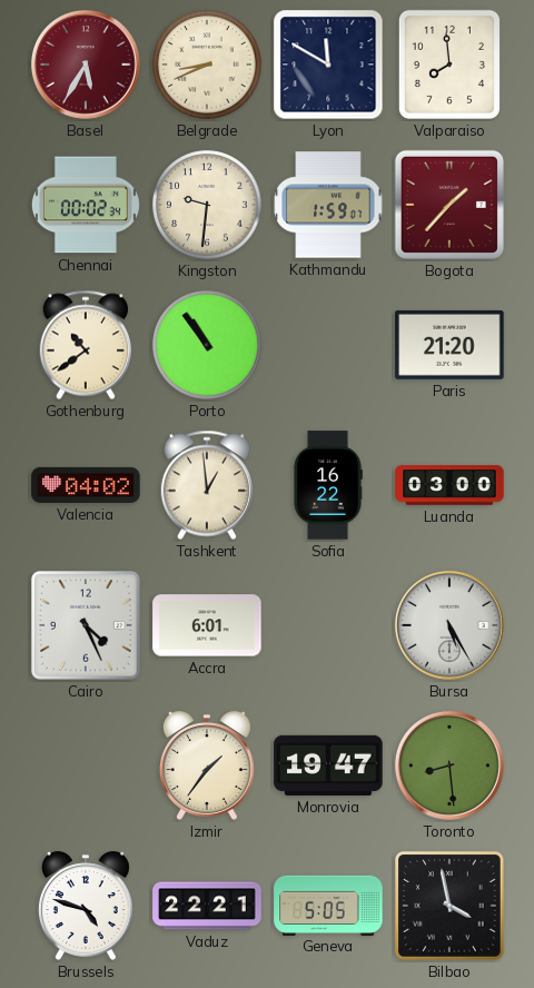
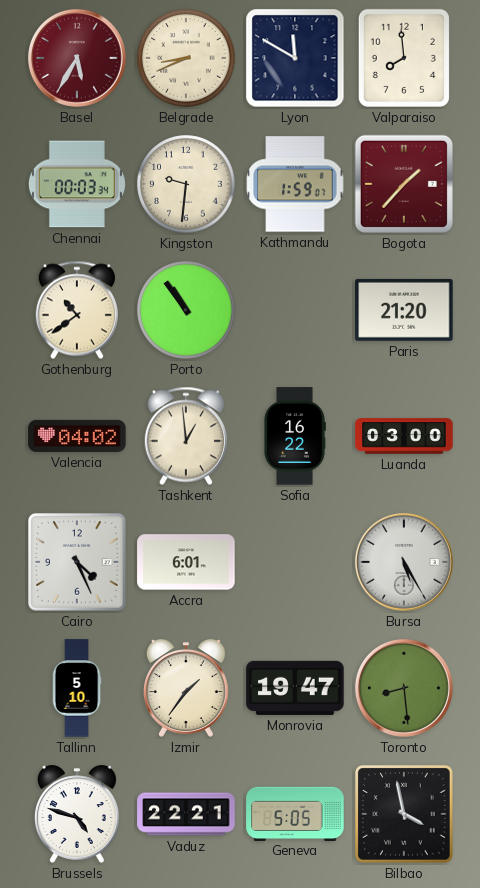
Chennai: 00:02 -> 00:03
Tallinn: none -> 5:10
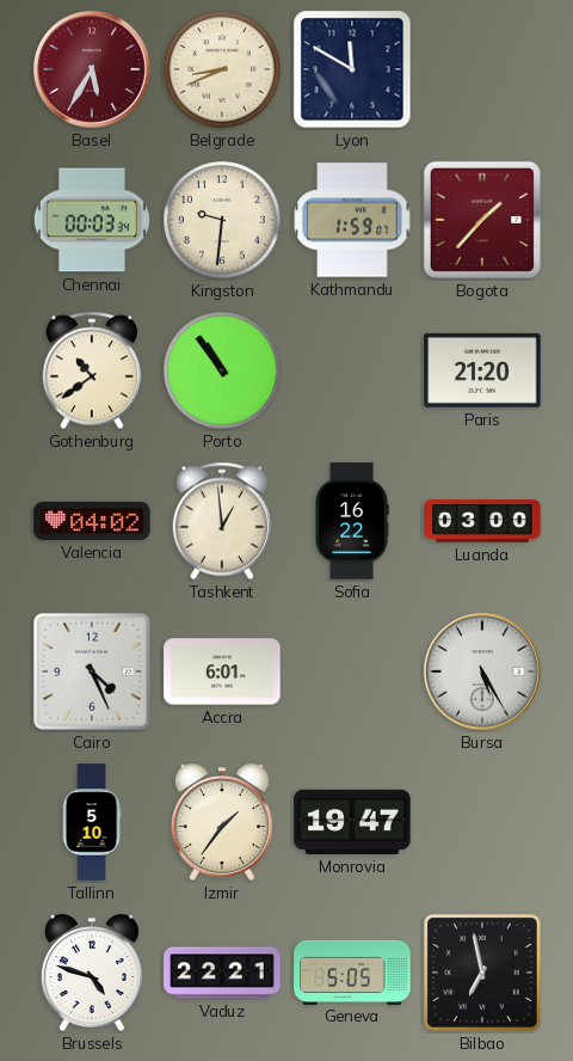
Valparaiso: 7:59 -> none
Toronto: 8:29 -> none
Bilbao: 3:58 -> 6:58
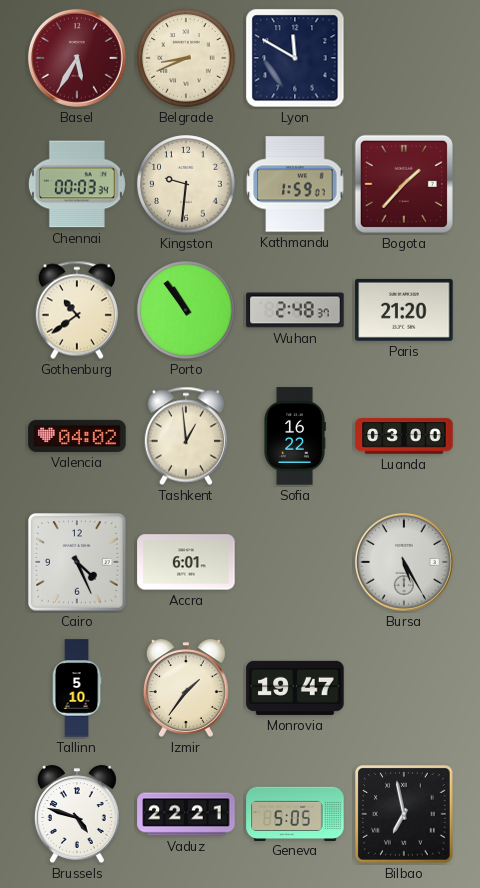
Wuhan: none -> 2:48
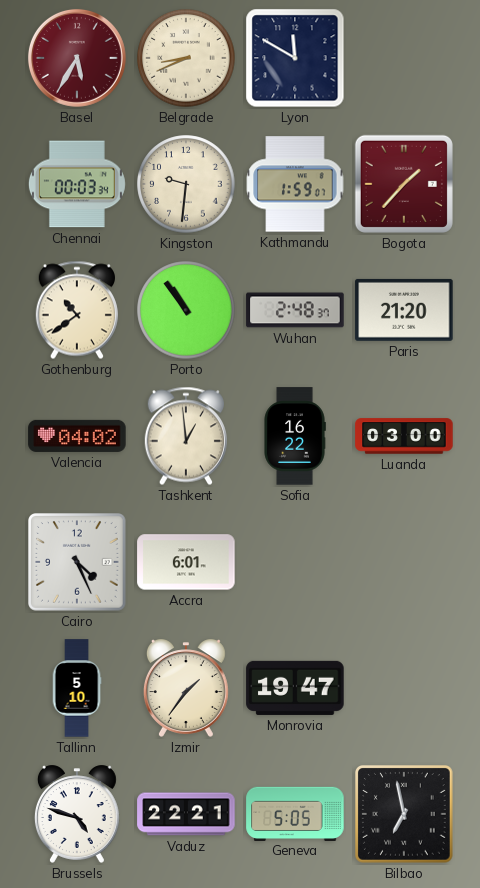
Bursa: 5:25 -> none
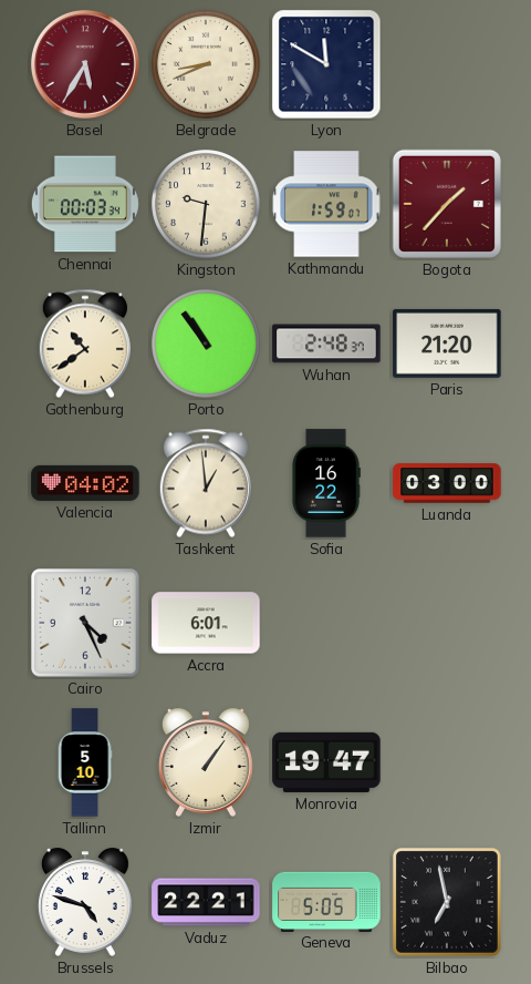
Izmir: 1:36 -> 1:06
